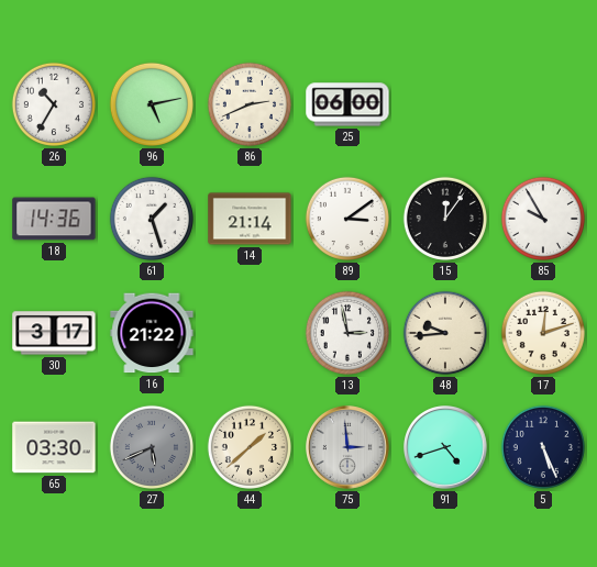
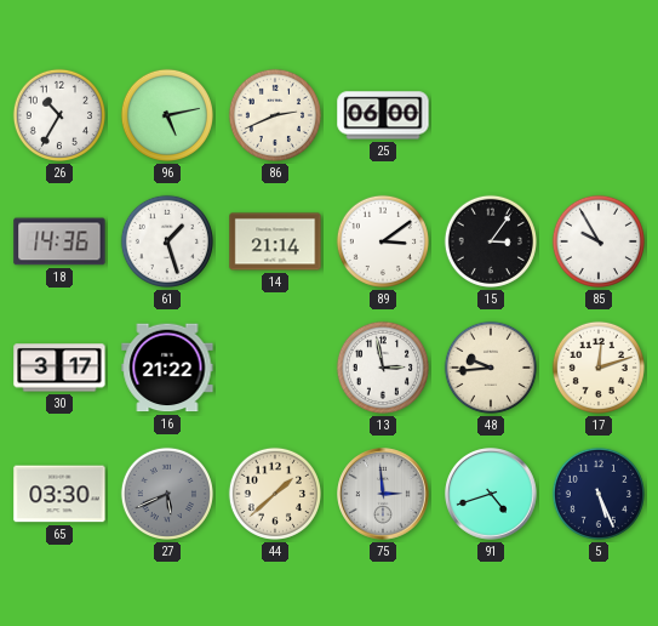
15: 12:06 -> 3:06
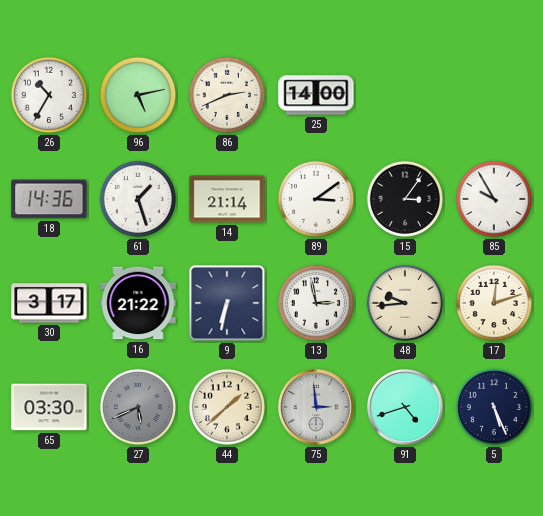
25: 06:00 -> 14:00
9: none -> 6:32
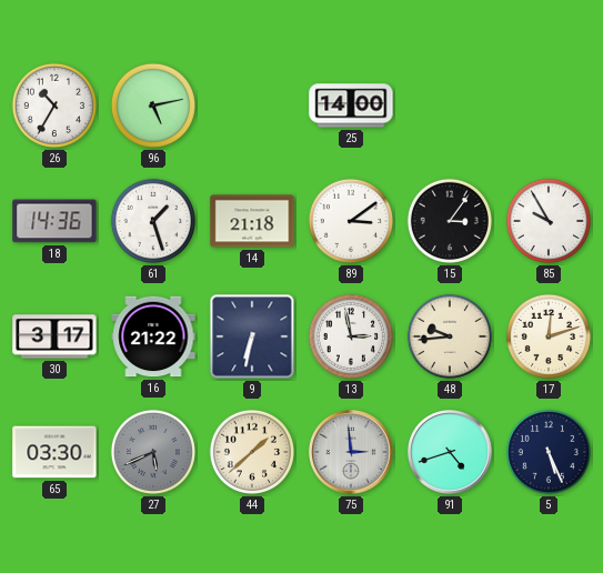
86: 2:41 -> none
14: 21:14 -> 21:18
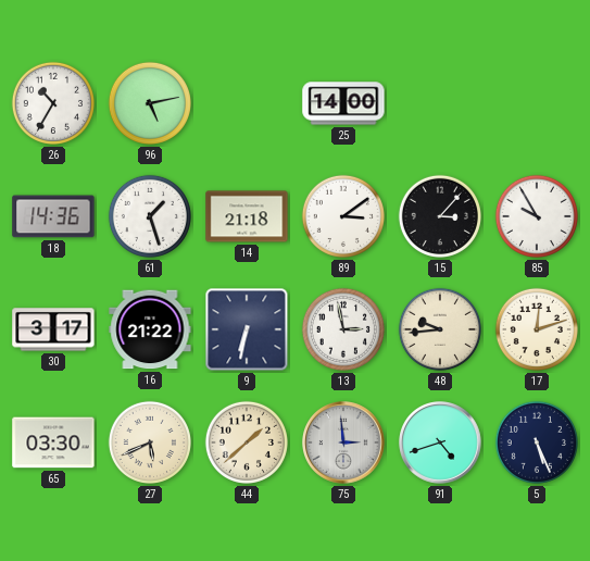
15: 3:06 -> 3:07
27 dial: grey -> cream
